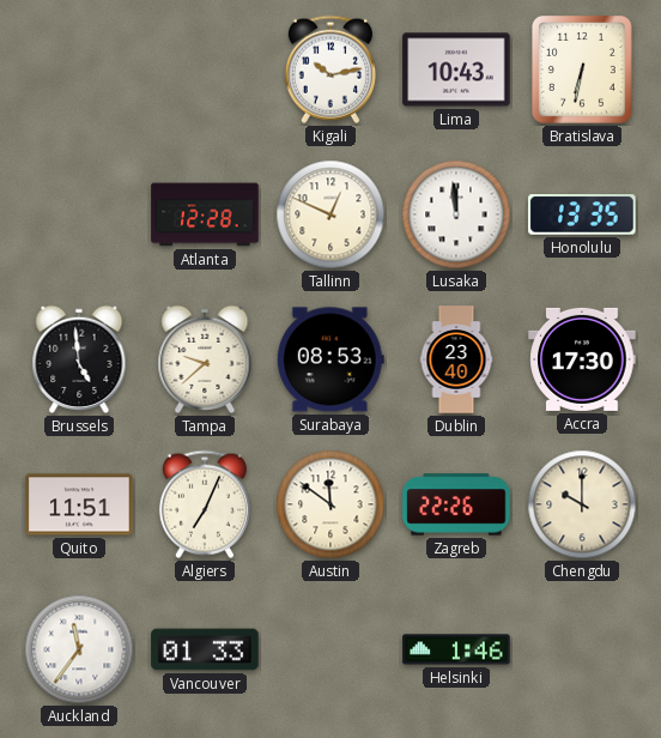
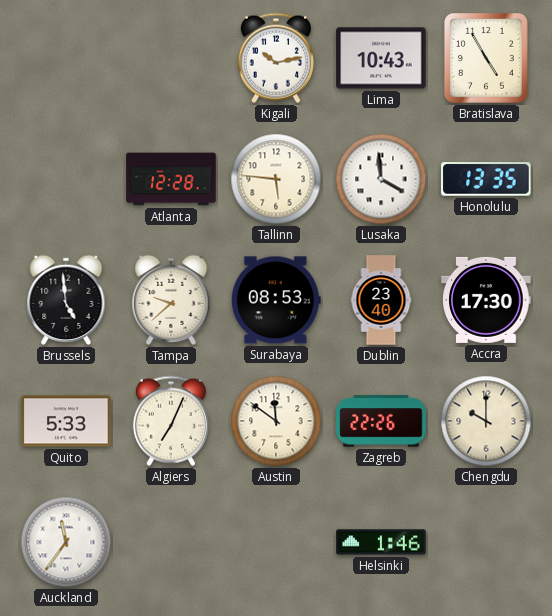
Bratislava: 6:32 -> 4:55
Tallinn: 12:49 -> 5:46
Lusaka: 11:59 -> 3:59
Quito: 11:51 -> 5:33
Vancouver: 01:33 -> none
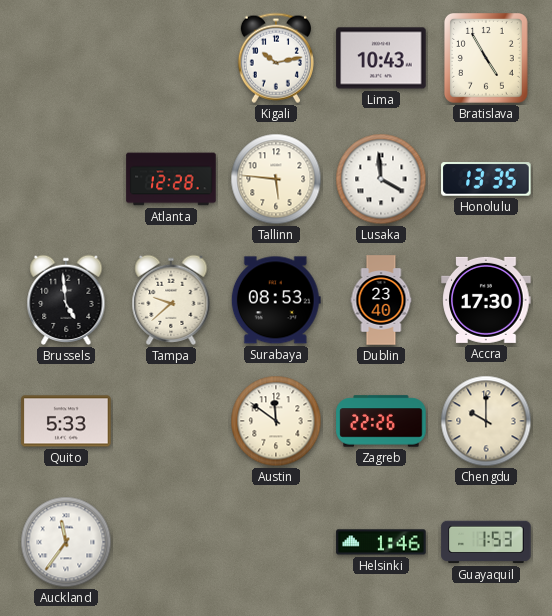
Algiers: 7:04 -> none
Guayaquil: none -> 1:53
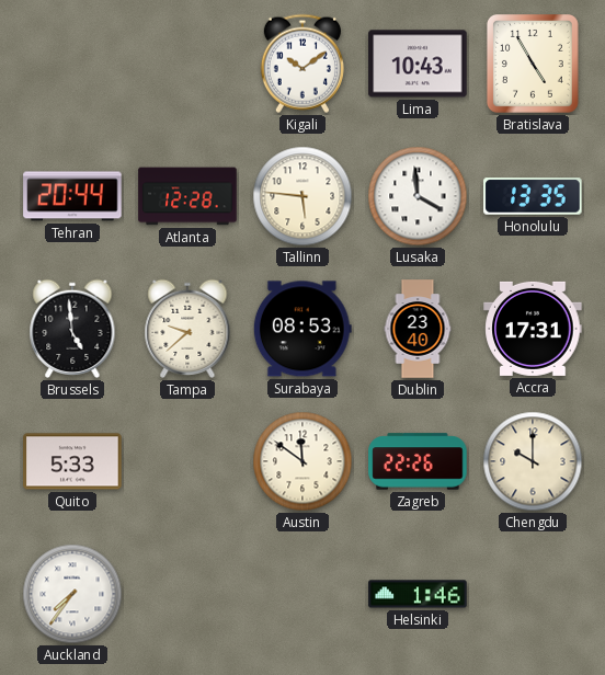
Kigali: 10:13 -> 10:09
Tehran: none -> 20:44
Accra: 17:30 -> 17:31
Auckland: 11:36 -> 7:36
Guayaquil: 1:53 -> none
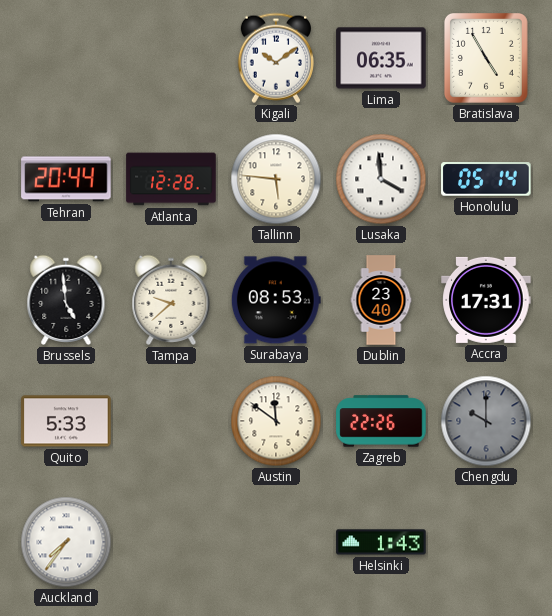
Lima: 10:43 -> 06:35
Honolulu: 13:35 -> 05:14
Chengdu dial: cream -> grey
Helsinki: 1:46 -> 1:43
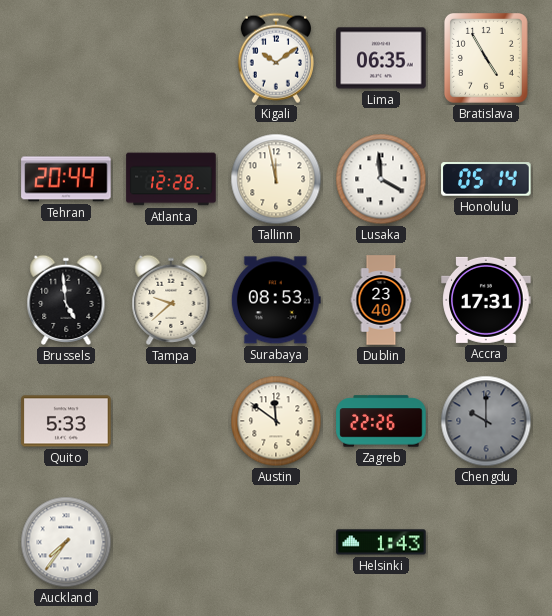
Tallinn: 5:46 -> 11:58
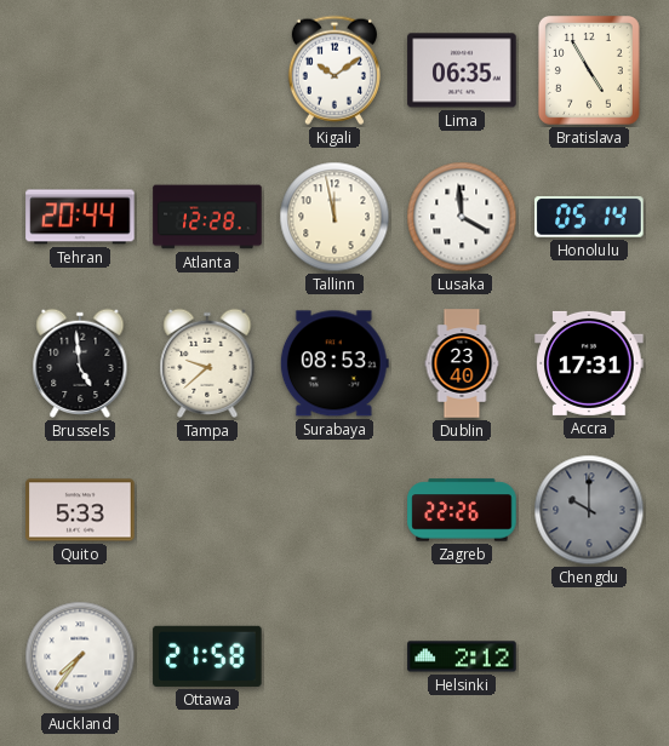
Austin: 11:51 -> none
Ottawa: none -> 21:58
Helsinki: 1:43 -> 2:12
